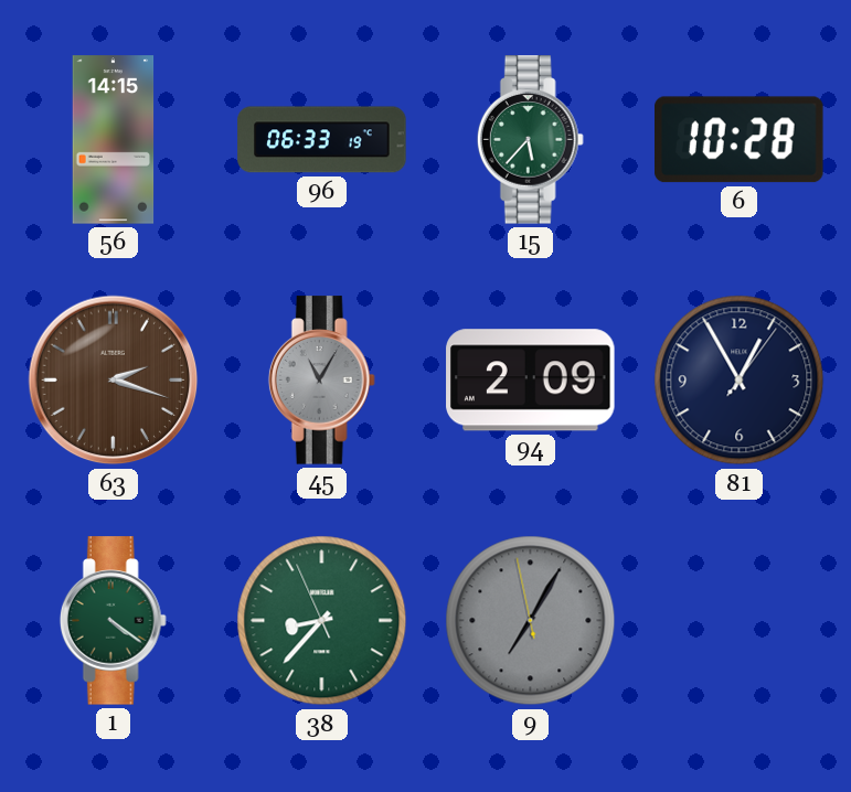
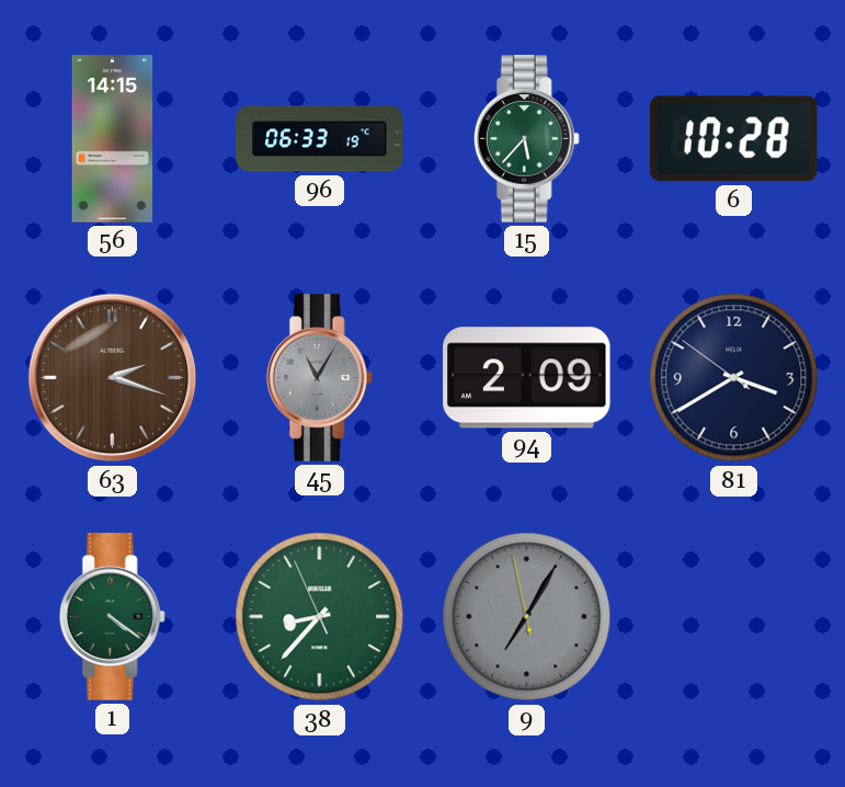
81: 12:55 -> 3:39
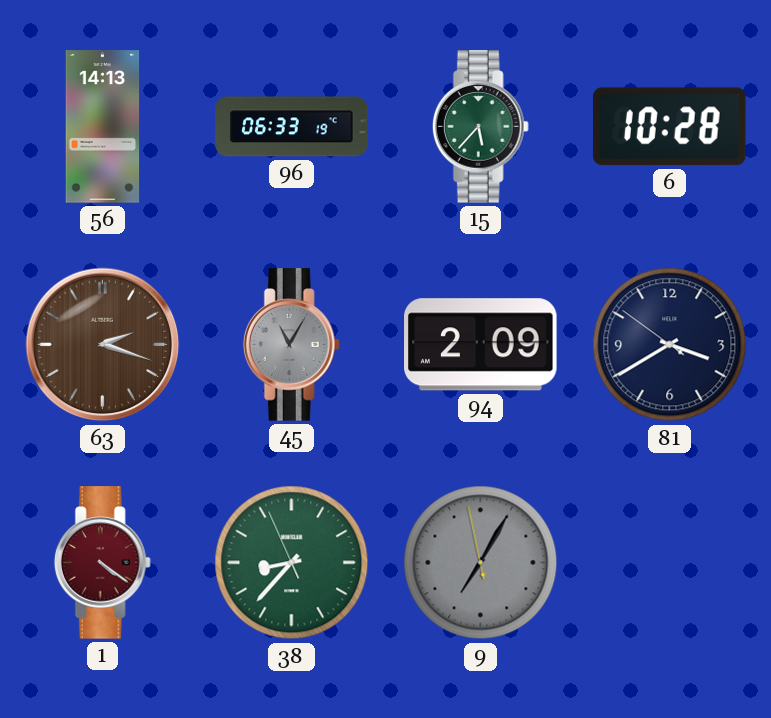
56: 14:15 -> 14:13
1 dial: green -> burgundy
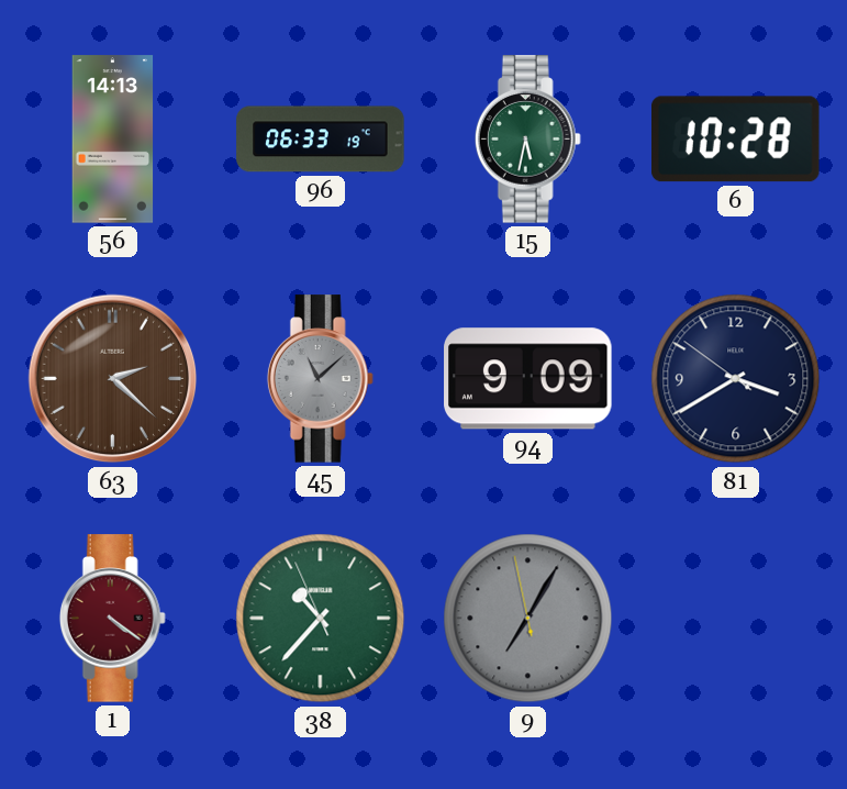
15: 5:37 -> 5:32
63: 2:18 -> 2:22
45: 11:05 -> 11:08
94: 2:09 -> 9:09
38: 8:36 -> 10:36
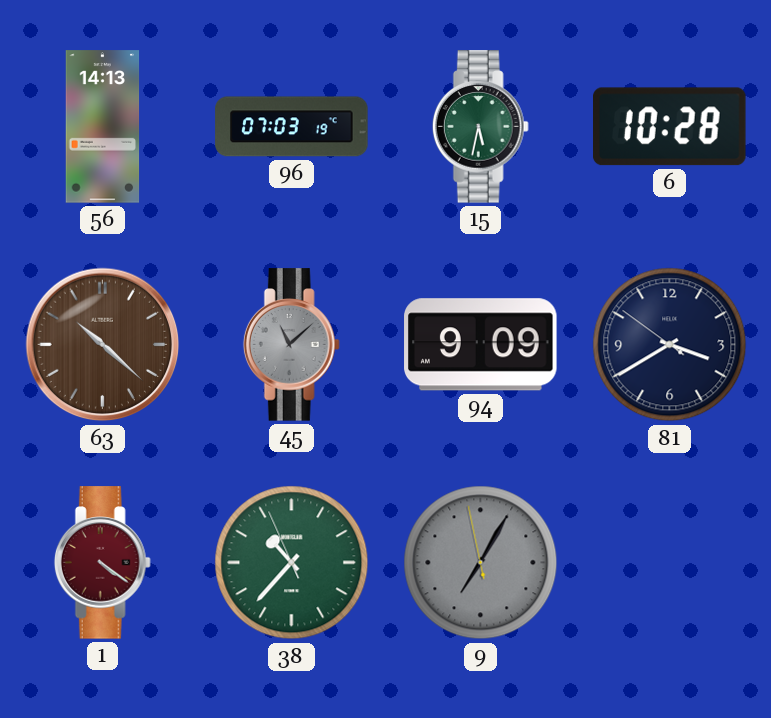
96: 06:33 -> 07:03
63: 2:22 -> 10:22
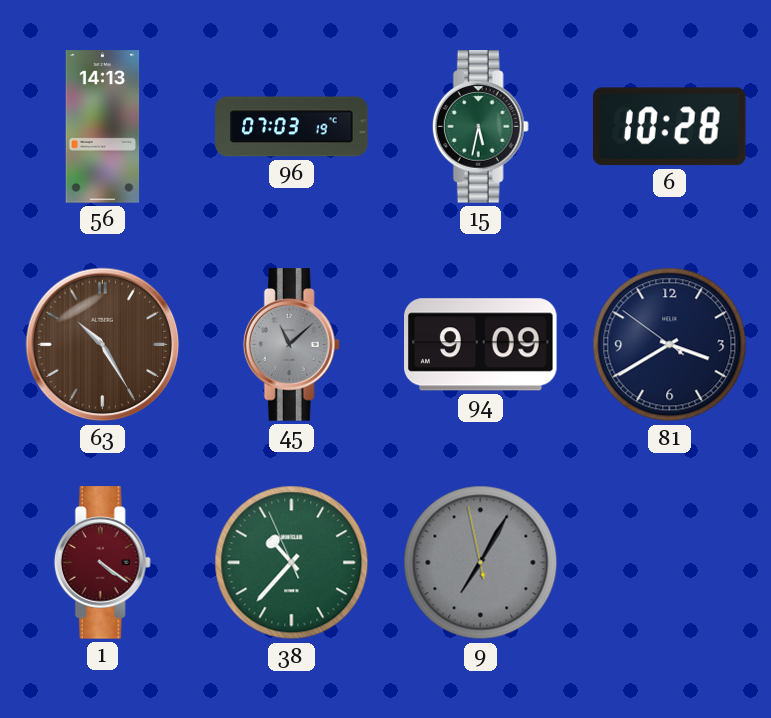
63: 10:22 -> 10:25
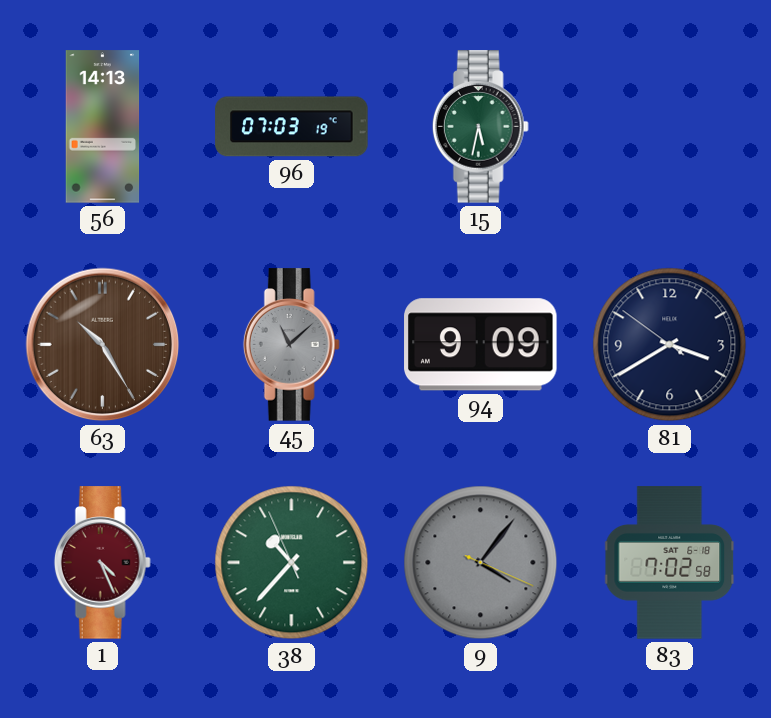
6: 10:28 -> none
1: 4:21 -> 4:26
9: 7:04 -> 4:06
83: none -> 7:02
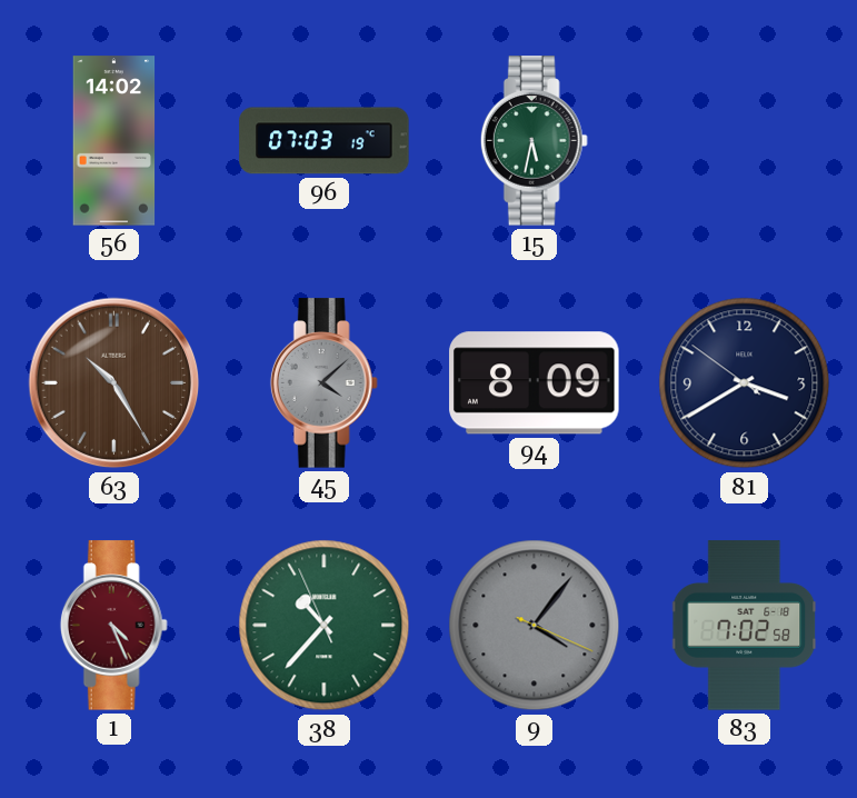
56: 14:13 -> 14:02
45: 11:08 -> 4:08
94: 9:09 -> 8:09
